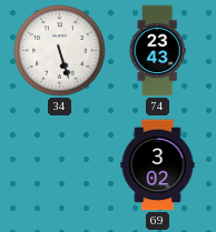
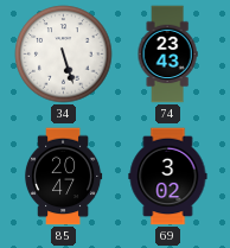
85: none -> 20:47
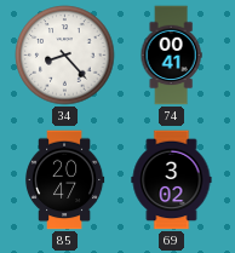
34: 5:27 -> 8:23
74: 23:43 -> 00:41
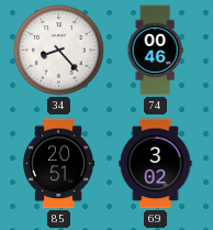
74: 00:41 -> 00:46
85: 20:47 -> 20:51
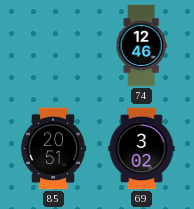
34: 8:23 -> none
74: 00:46 -> 12:46
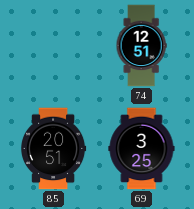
74: 12:46 -> 12:51
69: 3:02 -> 3:25
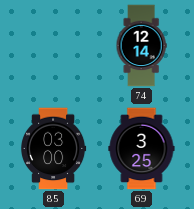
74: 12:51 -> 12:14
85: 20:51 -> 03:00
